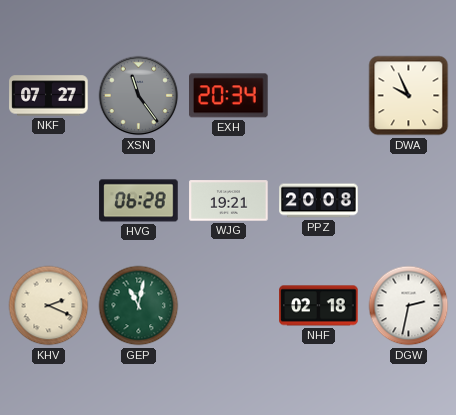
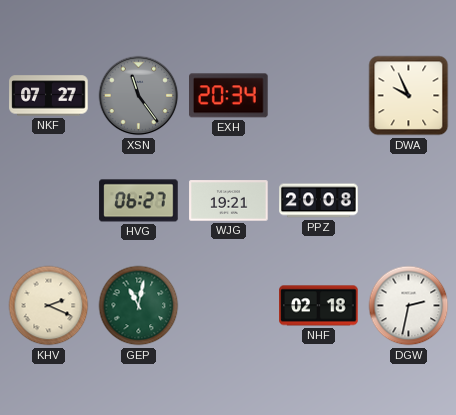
HVG: 06:28 -> 06:27
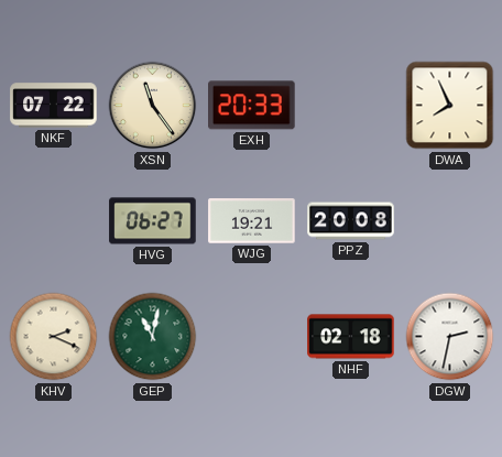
NKF: 07:27 -> 07:22
XSN dial: grey -> cream
EXH: 20:34 -> 20:33
DWA: 9:56 -> 7:56
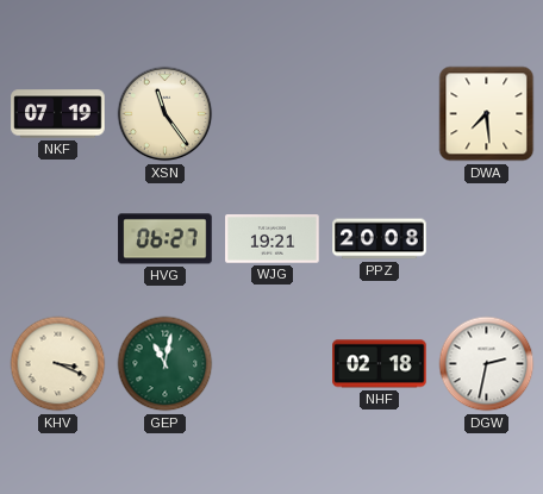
NKF: 07:22 -> 07:19
EXH: 20:33 -> none
DWA: 7:56 -> 7:29
KHV: 2:19 -> 3:19
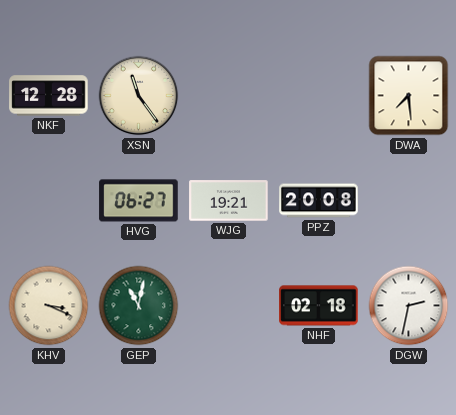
NKF: 07:19 -> 12:28
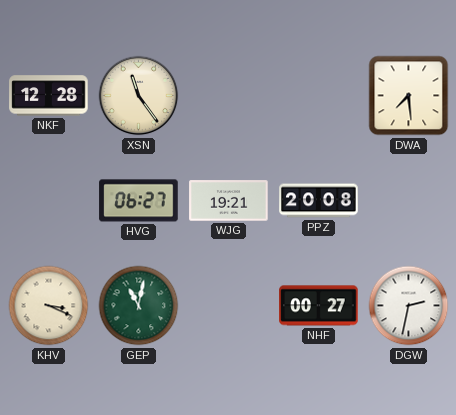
NHF: 02:18 -> 00:27
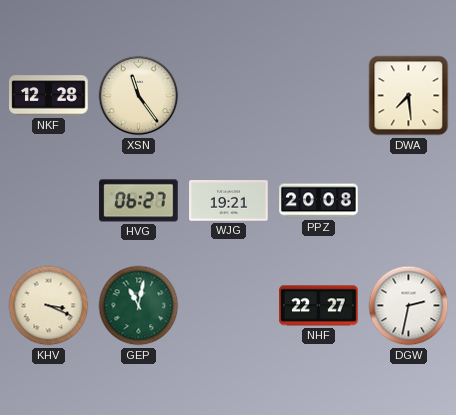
NHF: 00:27 -> 22:27
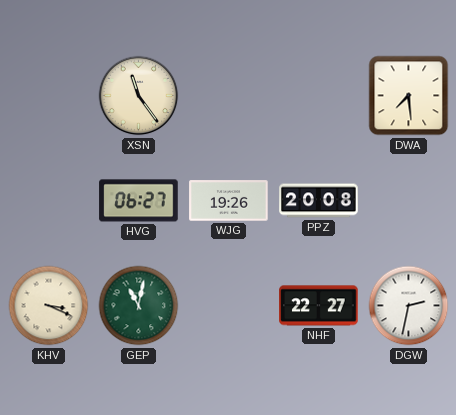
NKF: 12:28 -> none
WJG: 19:21 -> 19:26
